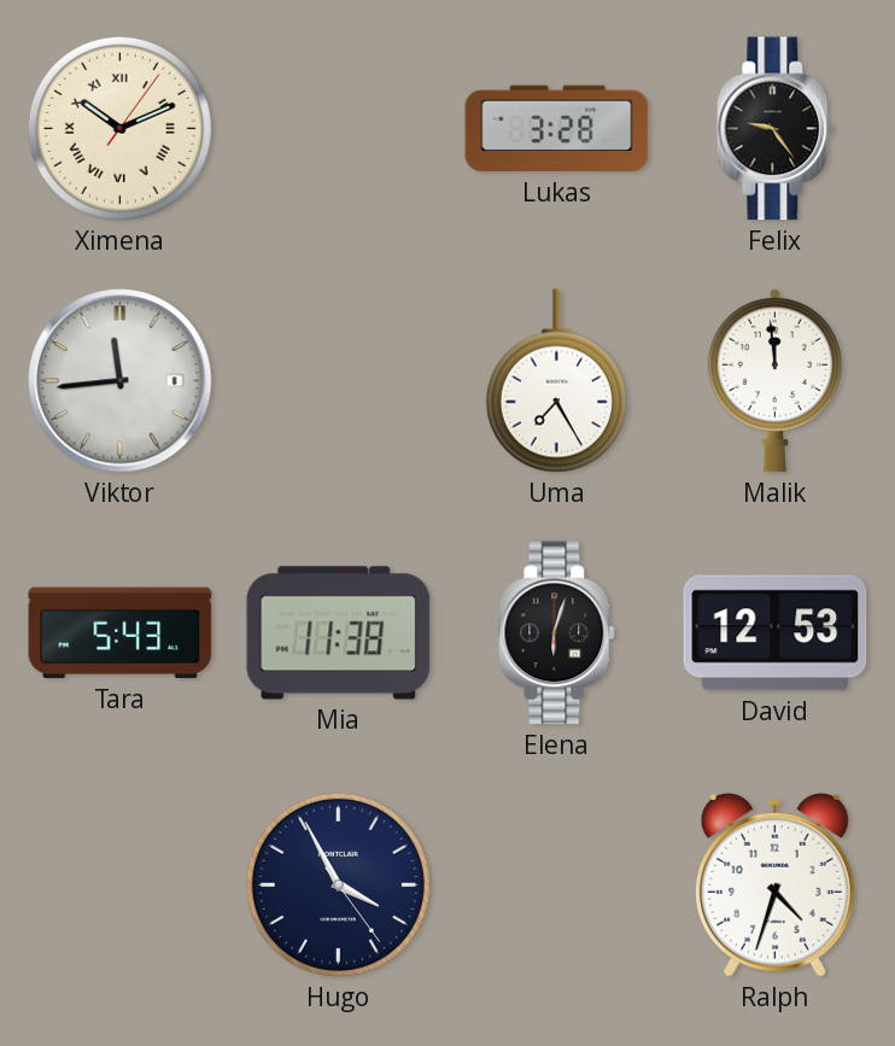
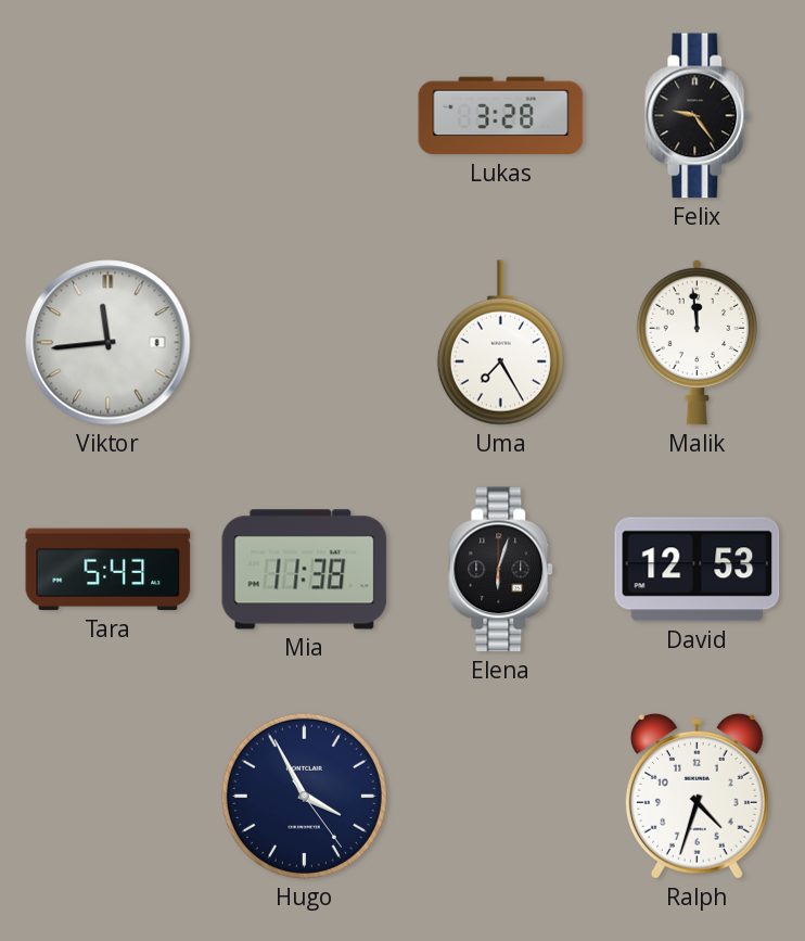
Ximena: 10:11 -> none
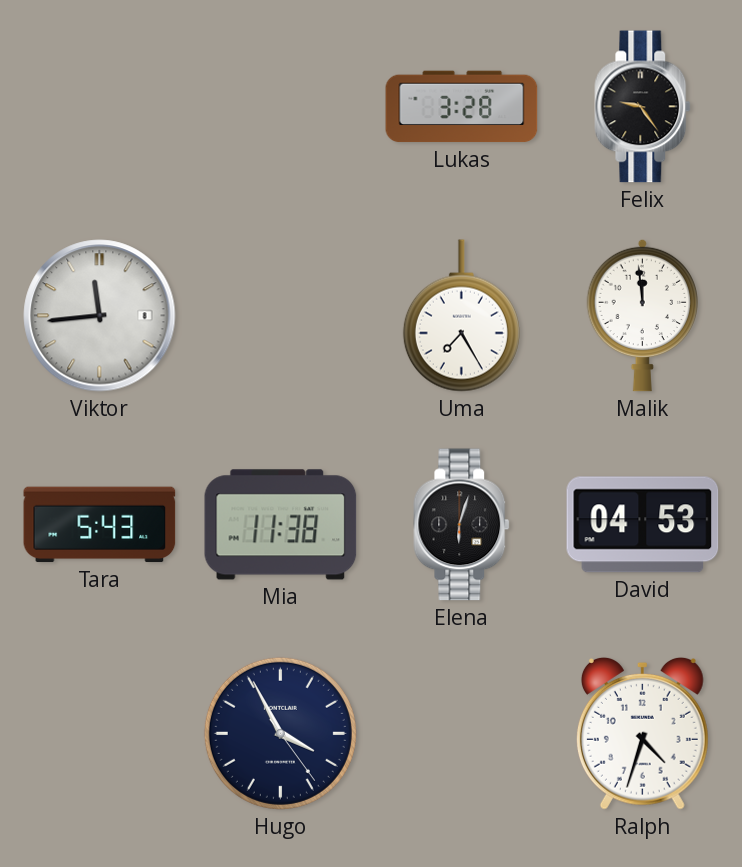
David: 12:53 -> 04:53
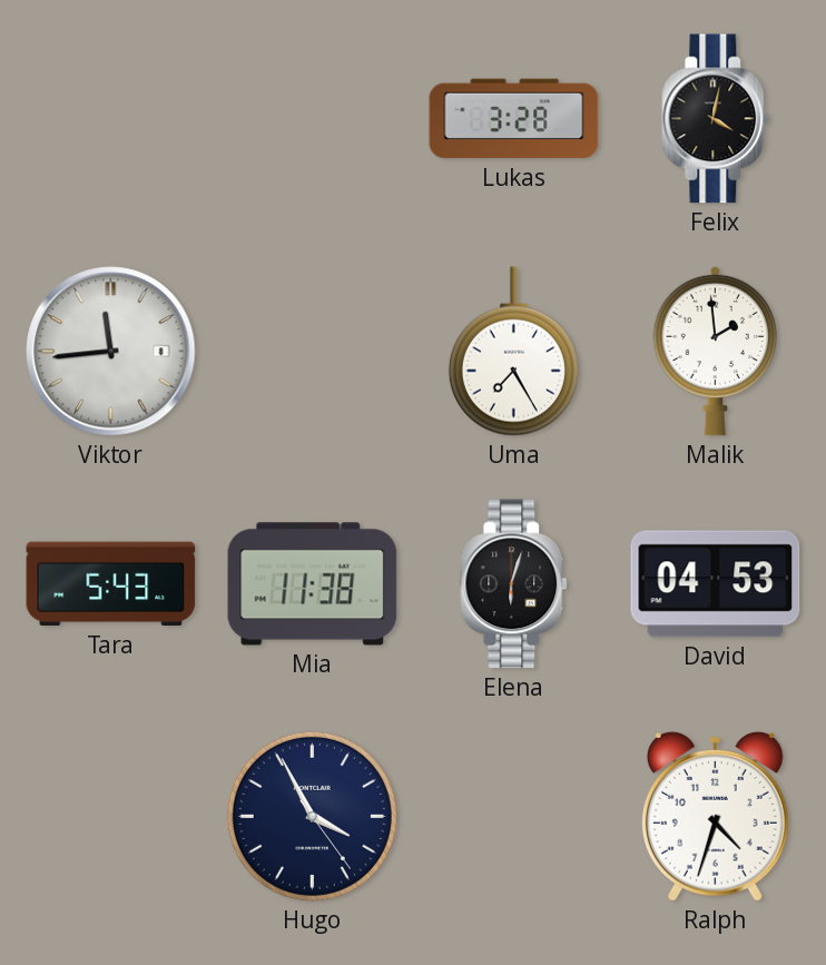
Felix: 9:24 -> 4:02
Malik: 11:59 -> 1:59
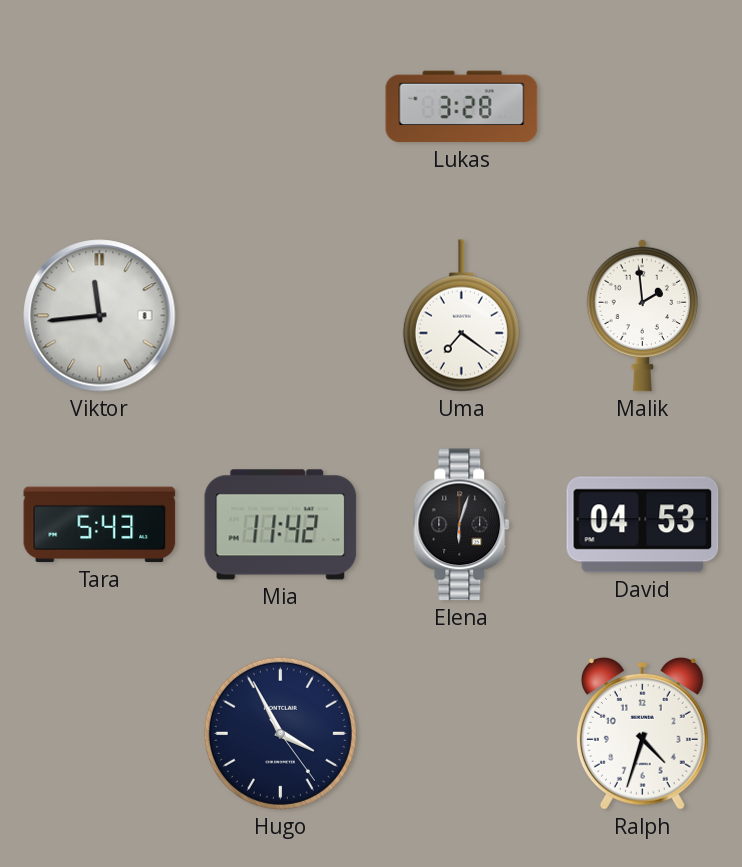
Felix: 4:02 -> none
Uma: 7:25 -> 7:21
Mia: 11:38 -> 11:42
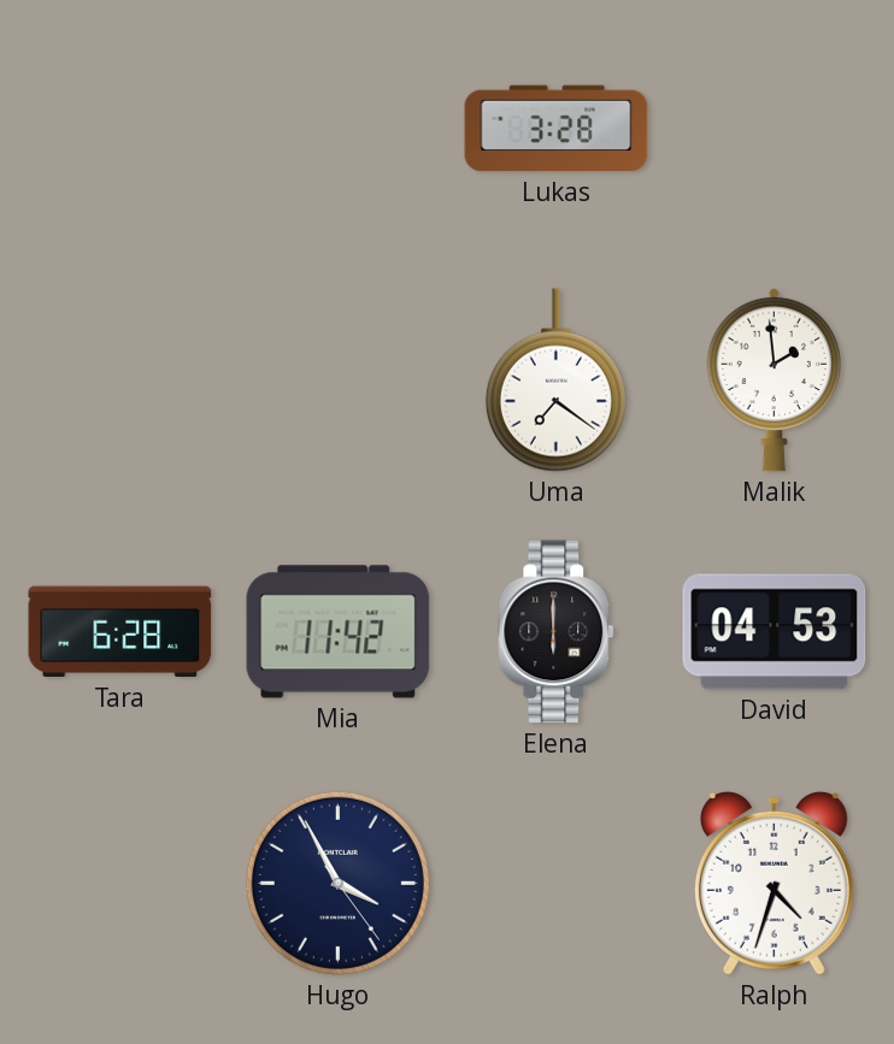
Viktor: 11:44 -> none
Tara: 5:43 -> 6:28
Elena: 6:03 -> 6:00
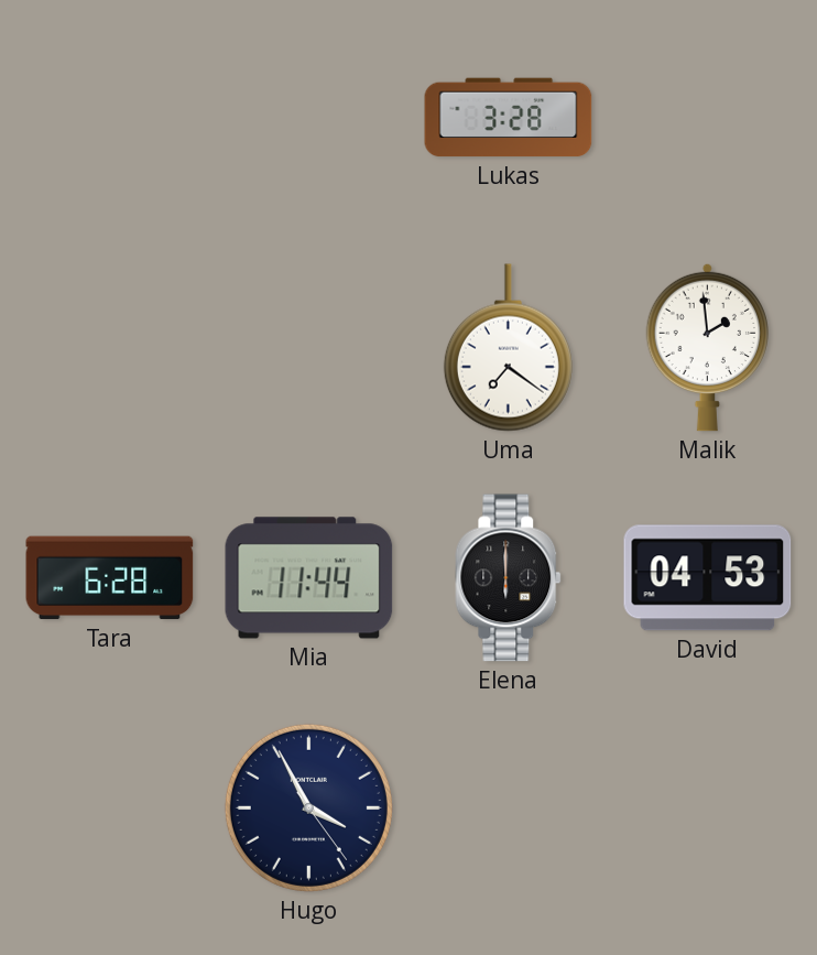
Mia: 11:42 -> 11:44
Ralph: 4:33 -> none
